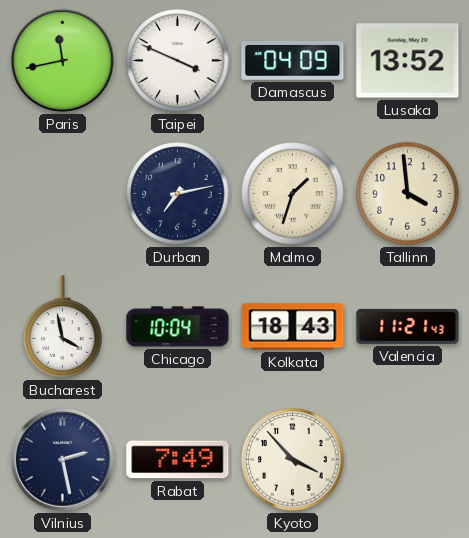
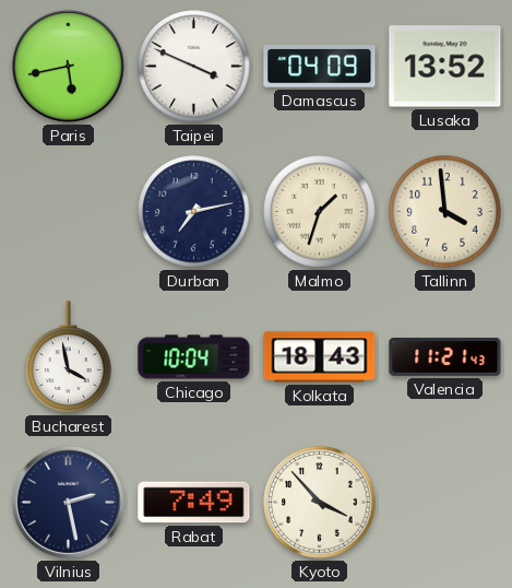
Paris: 11:43 -> 5:43
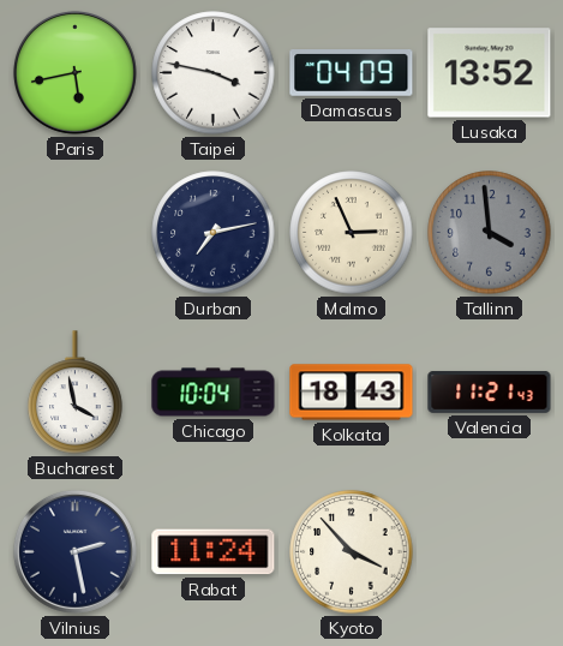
Taipei: 3:49 -> 3:47
Malmo: 1:33 -> 2:56
Tallinn dial: cream -> grey
Rabat: 7:49 -> 11:24
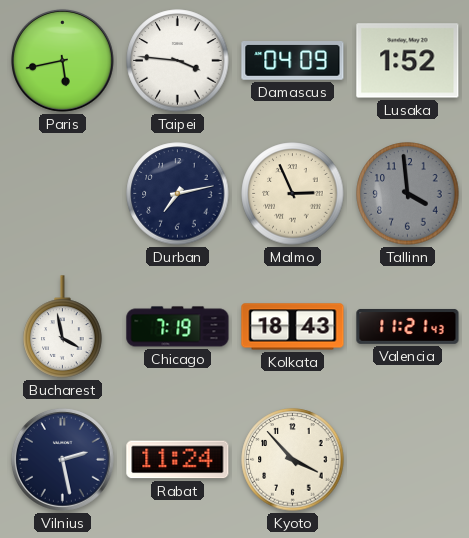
Taipei: 3:47 -> 3:46
Lusaka: 13:52 -> 1:52
Chicago: 10:04 -> 7:19
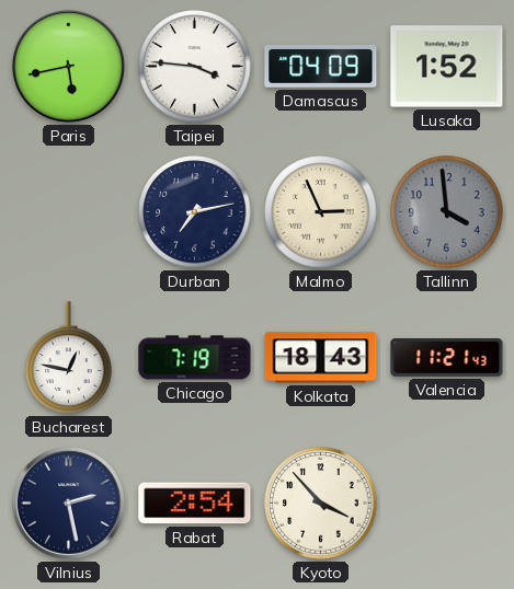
Bucharest: 3:58 -> 12:47
Rabat: 11:24 -> 2:54
